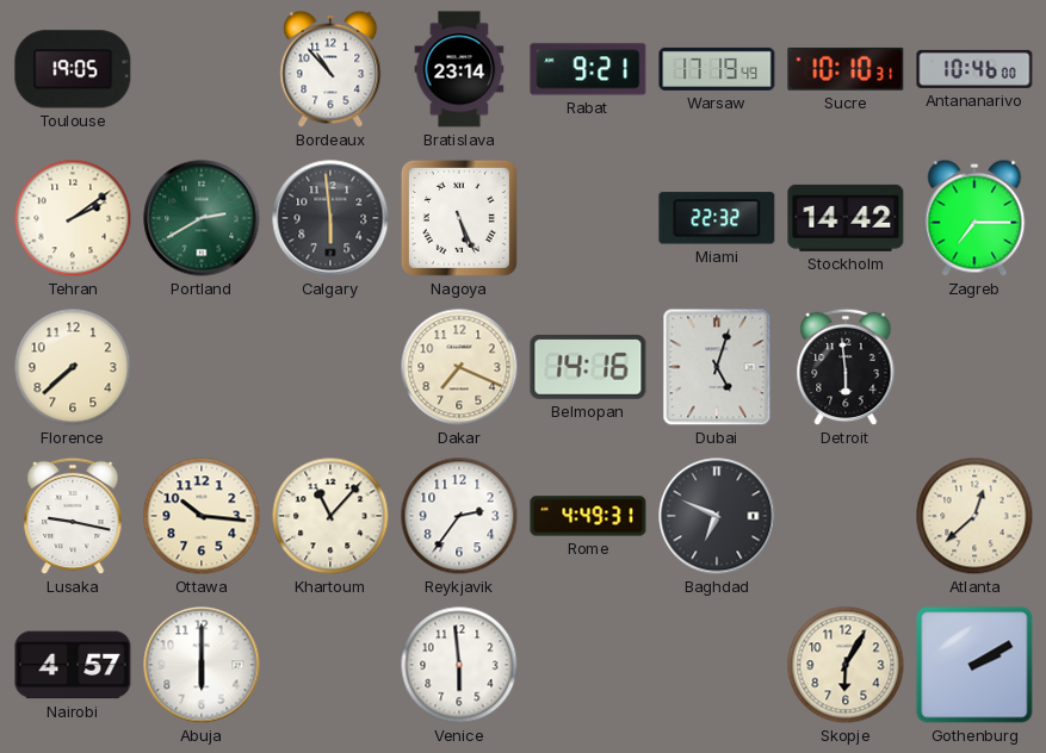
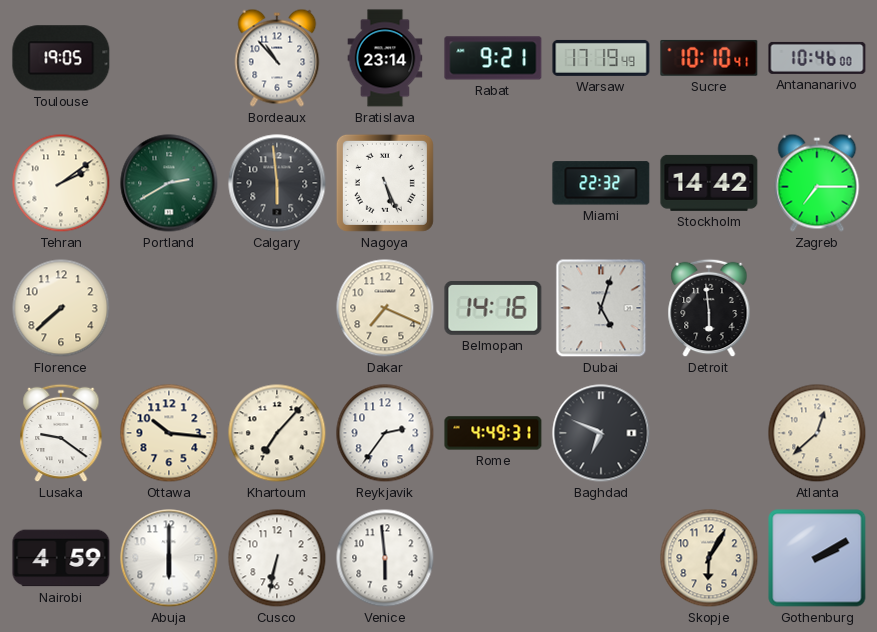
Sucre: 10:10:31 -> 10:10:41
Lusaka: 9:17 -> 9:21
Khartoum: 11:07 -> 7:07
Nairobi: 4:57 -> 4:59
Cusco: none -> 6:32
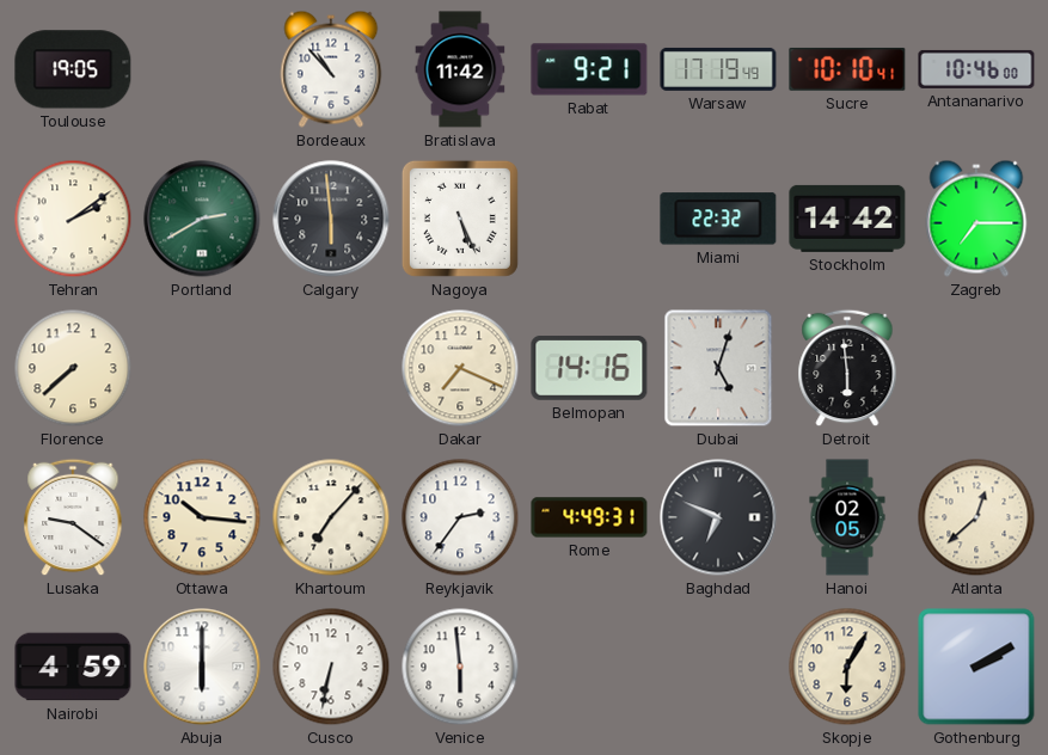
Bratislava: 23:14 -> 11:42
Hanoi: none -> 02:05
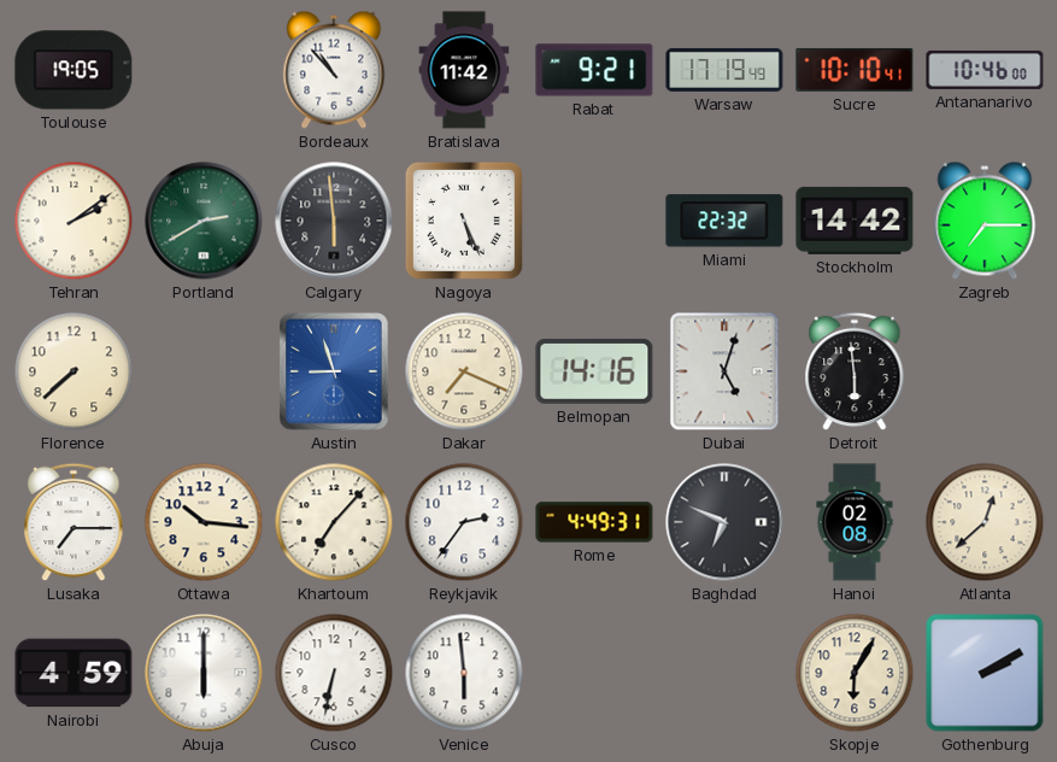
Austin: none -> 8:57
Lusaka: 9:21 -> 7:15
Hanoi: 02:05 -> 02:08
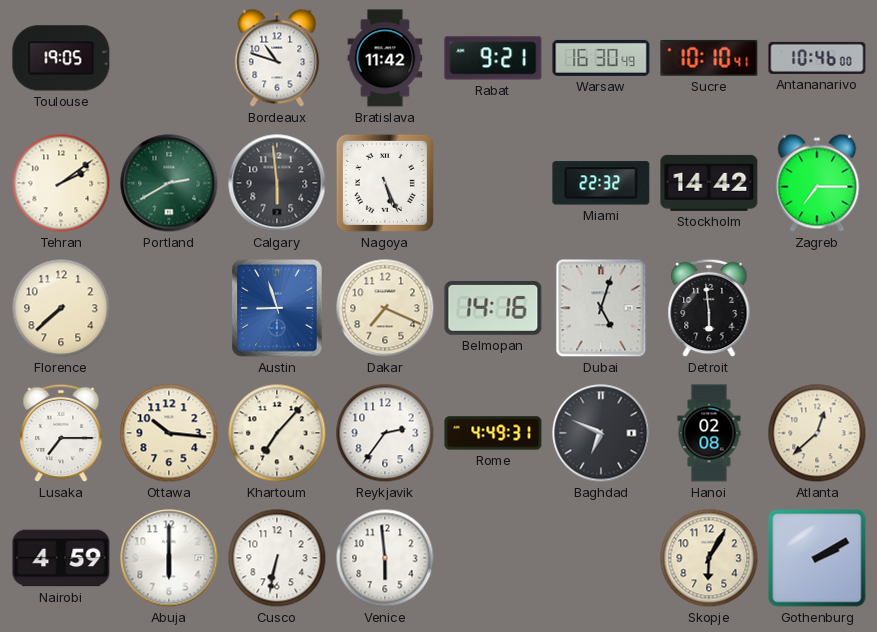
Bordeaux: 10:53 -> 10:48
Warsaw: 17:19 -> 16:30
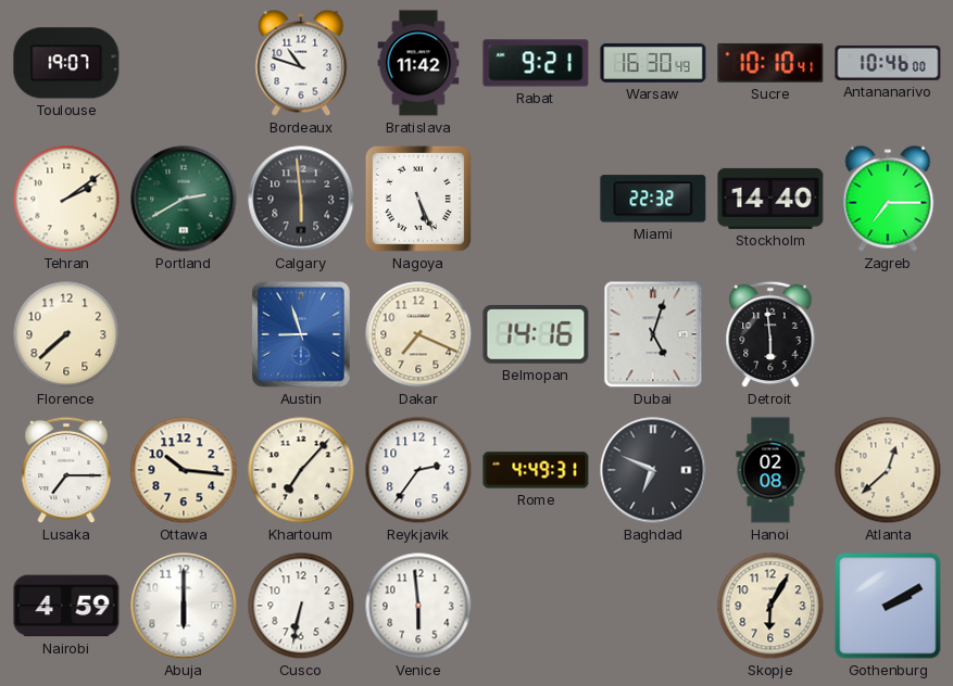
Toulouse: 19:05 -> 19:07
Stockholm: 14:42 -> 14:40
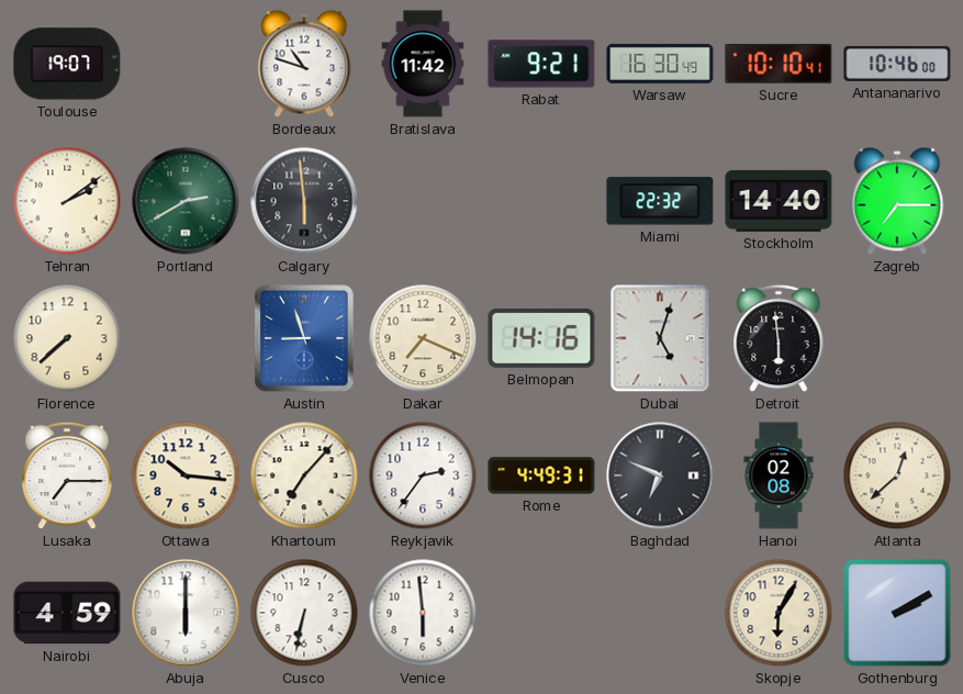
Nagoya: 5:26 -> none
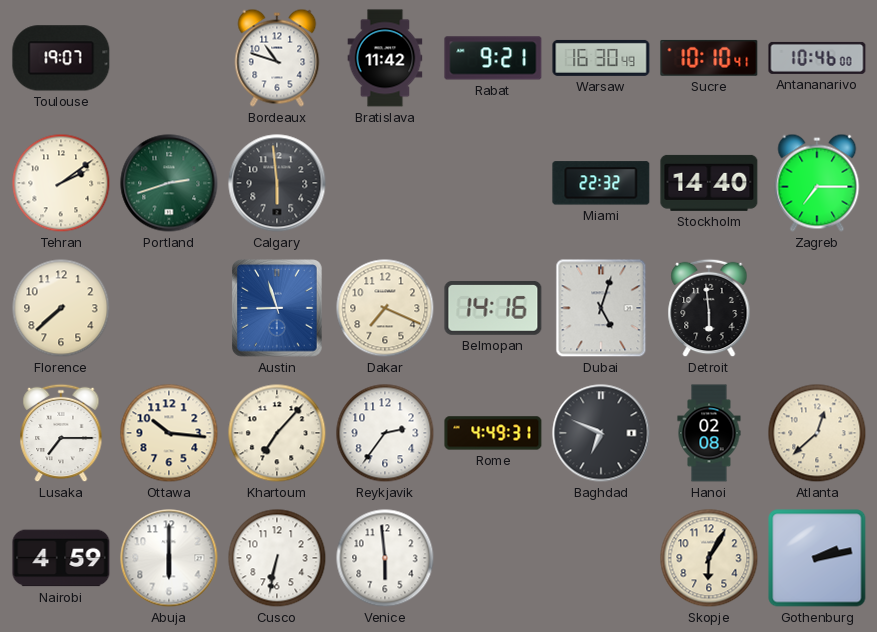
Portland: 2:40 -> 2:42
Gothenburg: 2:10 -> 2:13
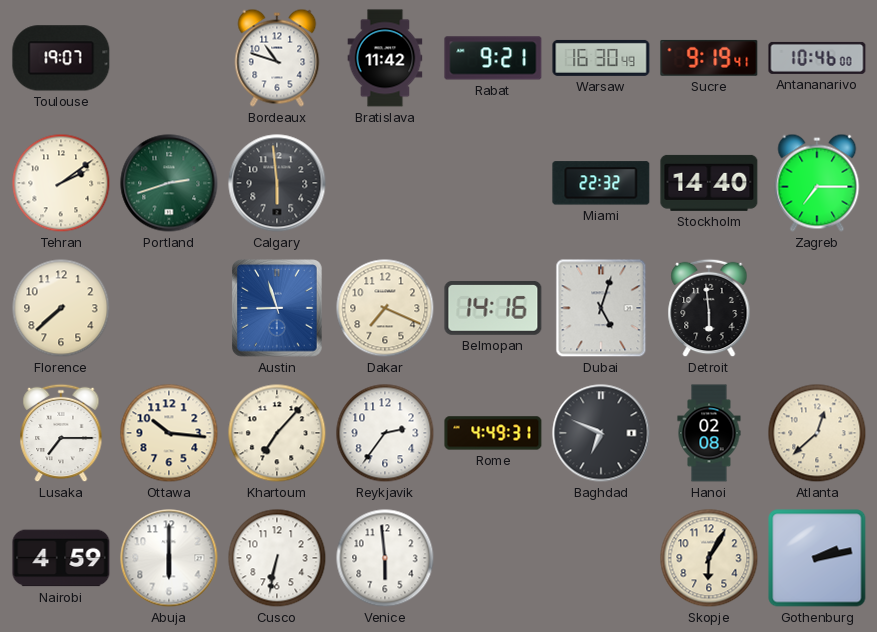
Sucre: 10:10 -> 9:19
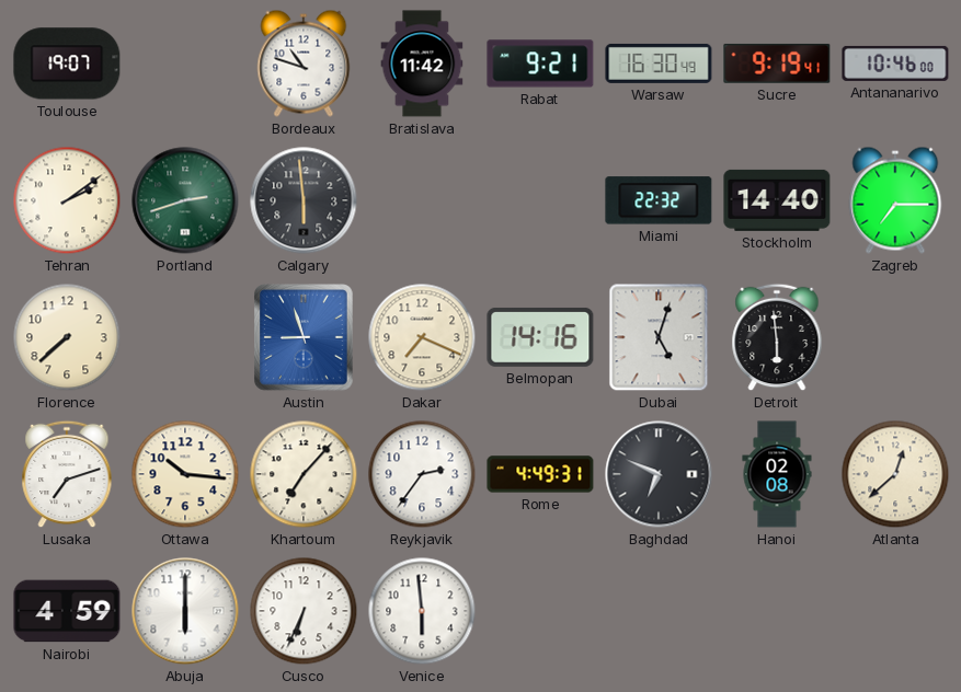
Lusaka: 7:15 -> 7:12
Cusco: 6:32 -> 6:34
Skopje: 6:05 -> none
Gothenburg: 2:13 -> none
